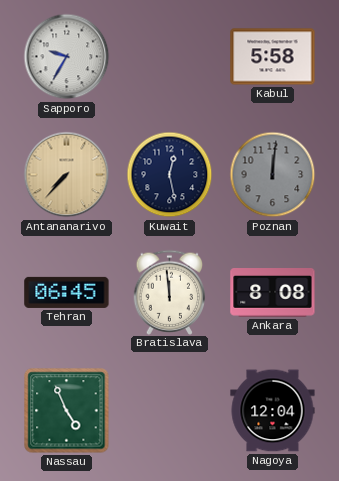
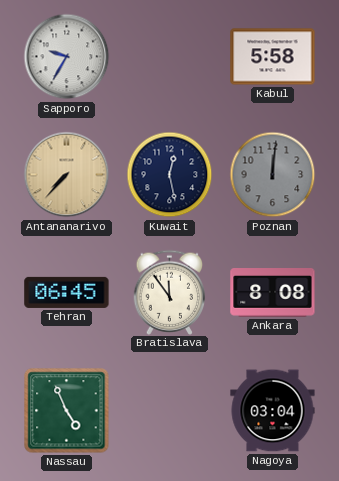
Bratislava: 11:59 -> 11:54
Nagoya: 12:04 -> 03:04
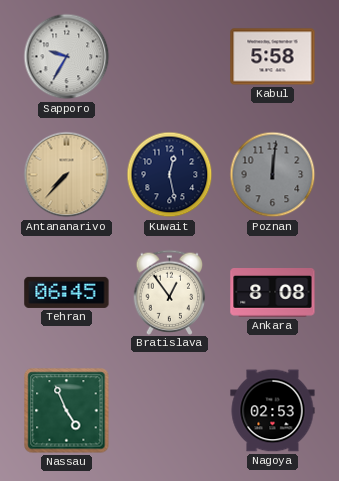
Bratislava: 11:54 -> 12:54
Nagoya: 03:04 -> 02:53
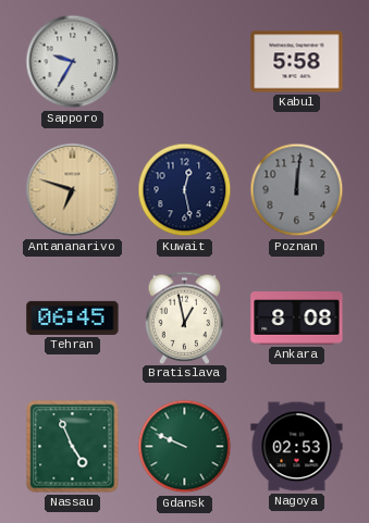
Antananarivo: 7:37 -> 6:48
Bratislava: 12:54 -> 12:58
Gdansk: none -> 9:49
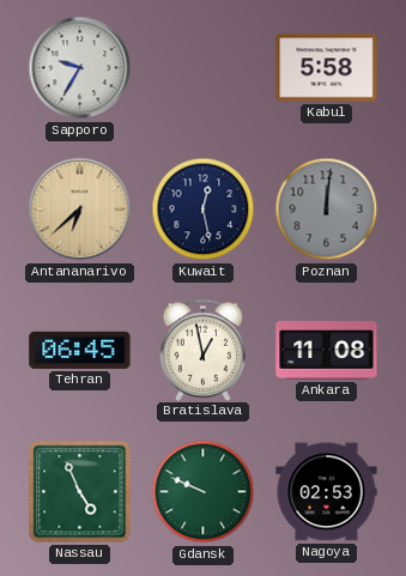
Antananarivo: 6:48 -> 6:38
Ankara: 8:08 -> 11:08
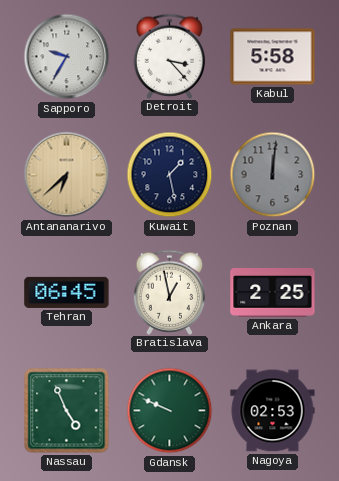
Detroit: none -> 3:23
Kuwait: 12:28 -> 1:28
Ankara: 11:08 -> 2:25
